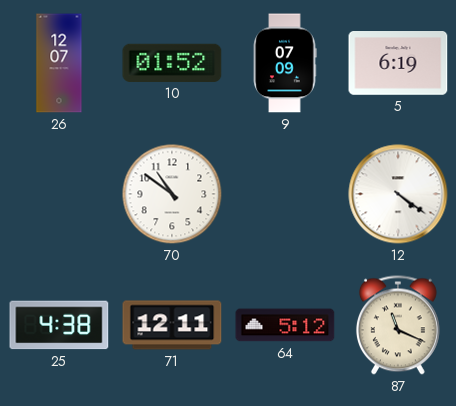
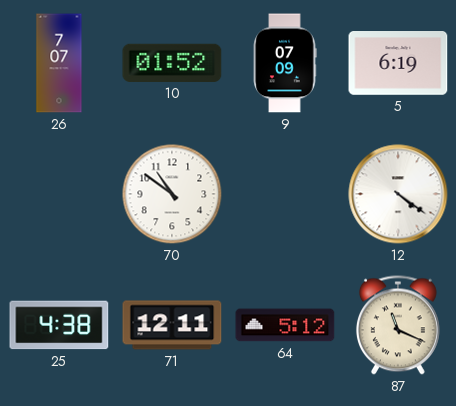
26: 12:07 -> 7:07
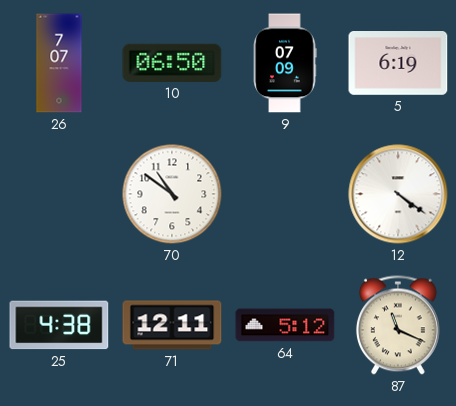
10: 01:52 -> 06:50
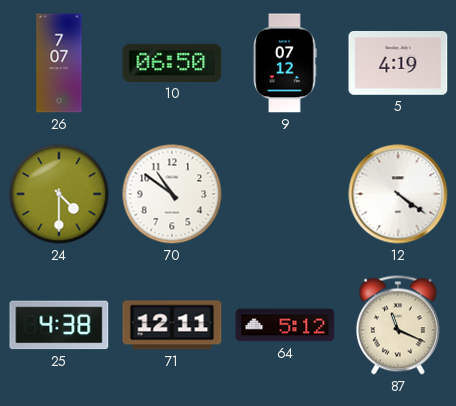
9: 07:09 -> 07:12
5: 6:19 -> 4:19
24: none -> 4:30
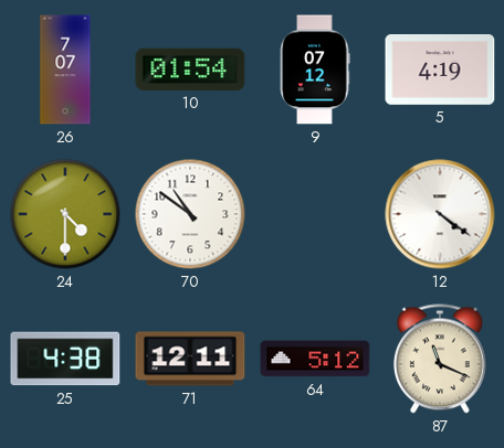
10: 06:50 -> 01:54
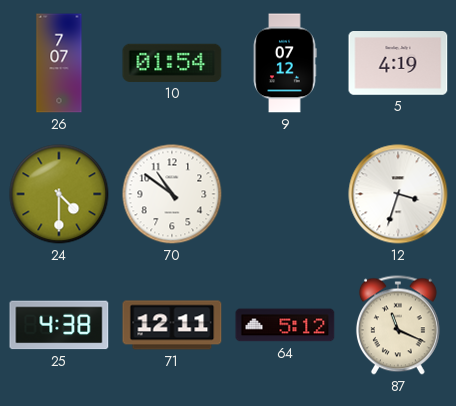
12: 4:21 -> 3:33
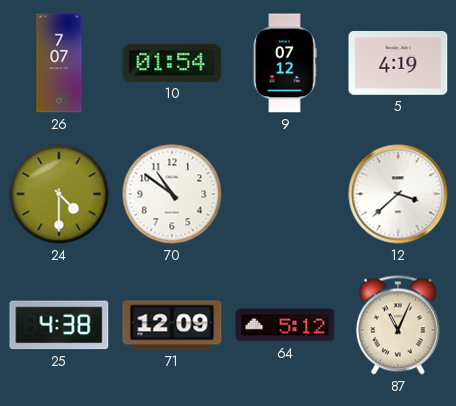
12: 3:33 -> 3:38
71: 12:11 -> 12:09
87: 11:19 -> 11:04
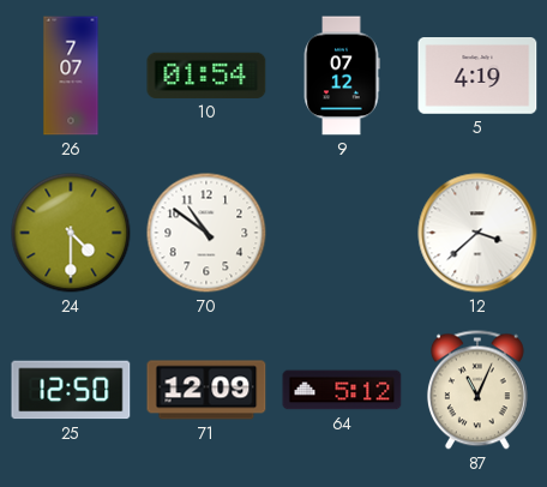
25: 4:38 -> 12:50
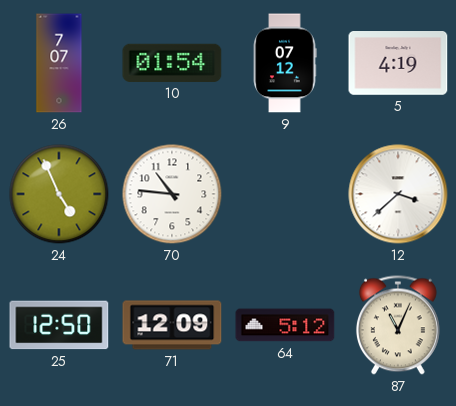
24: 4:30 -> 4:56
70: 10:51 -> 10:46
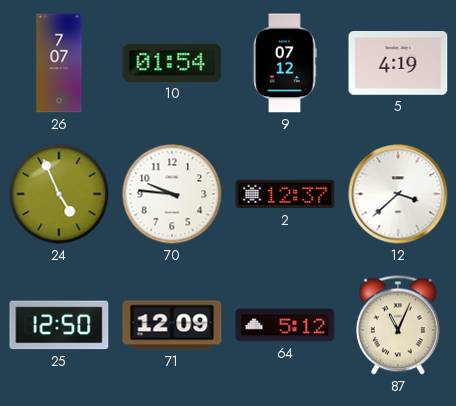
70: 10:46 -> 9:46
2: none -> 12:37
